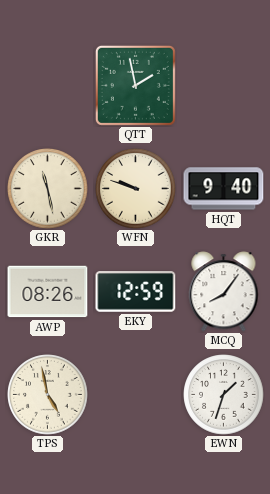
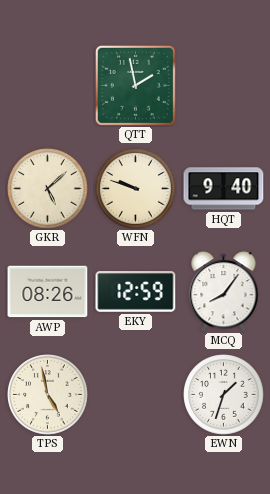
GKR: 11:28 -> 5:08
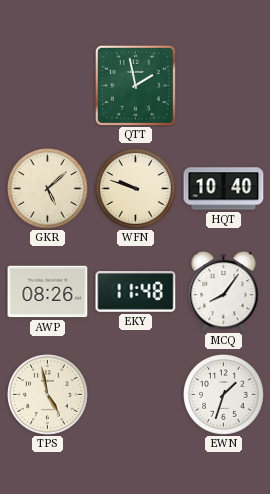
HQT: 9:40 -> 10:40
EKY: 12:59 -> 11:48
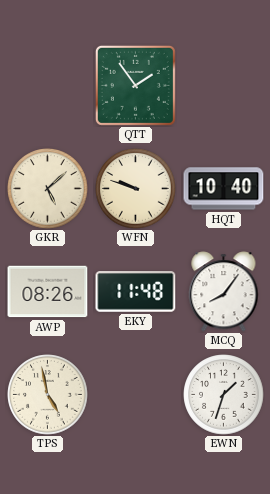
QTT: 1:58 -> 1:54
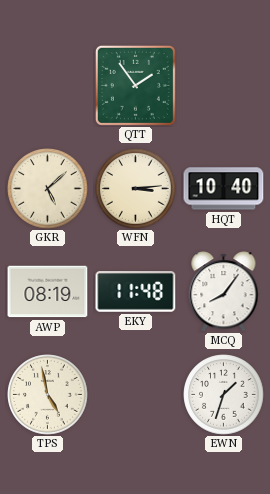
WFN: 9:48 -> 3:14
AWP: 08:26 -> 08:19
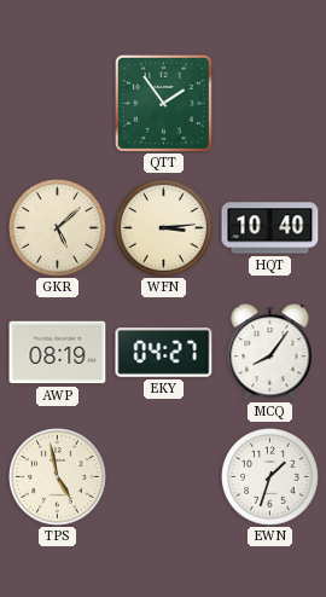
EKY: 11:48 -> 04:27
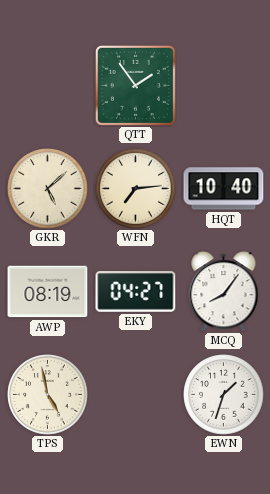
WFN: 3:14 -> 7:14
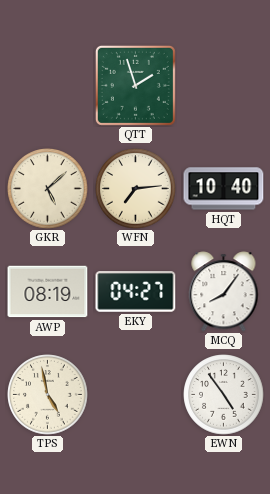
QTT: 1:54 -> 1:57
EWN: 1:33 -> 4:54
